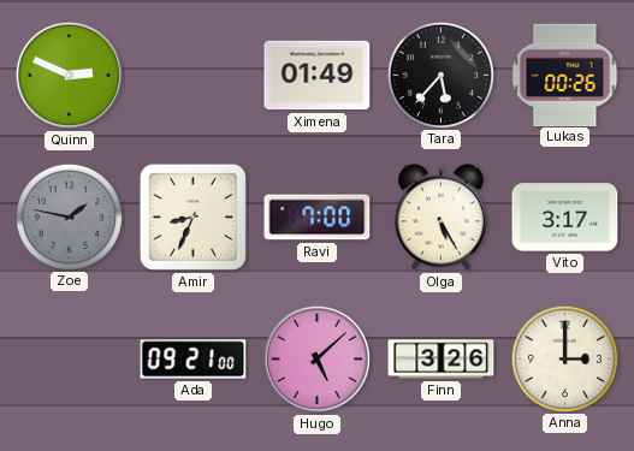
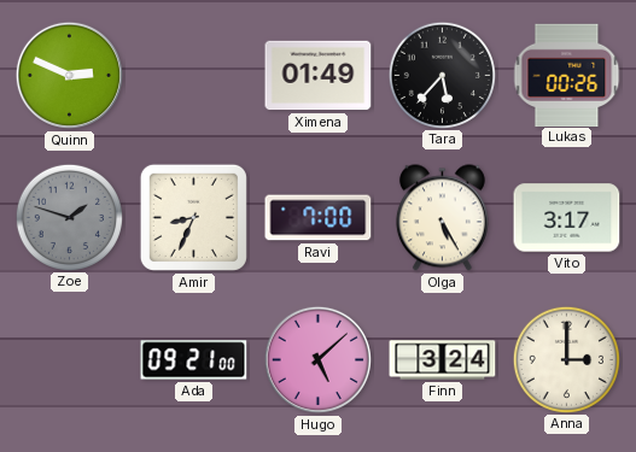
Zoe: 1:47 -> 1:48
Finn: 3:26 -> 3:24
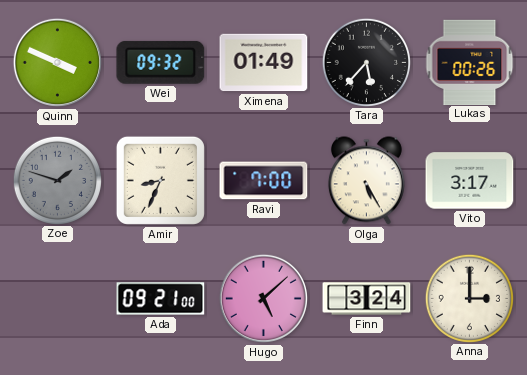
Quinn: 2:49 -> 3:49
Wei: none -> 09:32
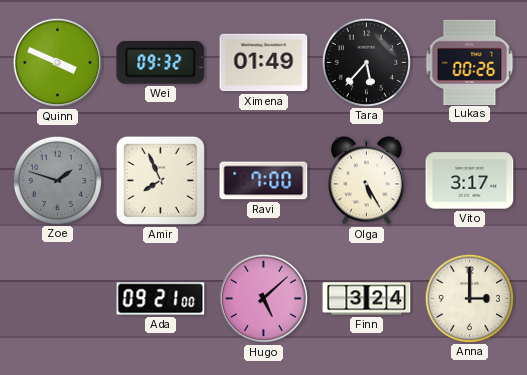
Amir: 8:34 -> 7:56
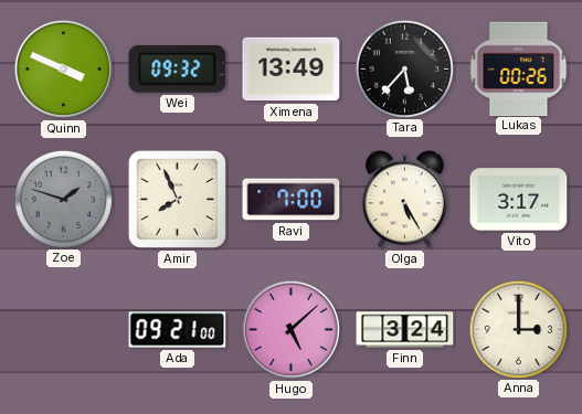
Ximena: 01:49 -> 13:49
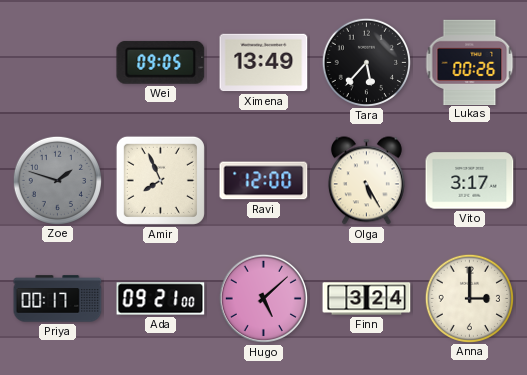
Quinn: 3:49 -> none
Wei: 09:32 -> 09:05
Ravi: 7:00 -> 12:00
Priya: none -> 00:17
